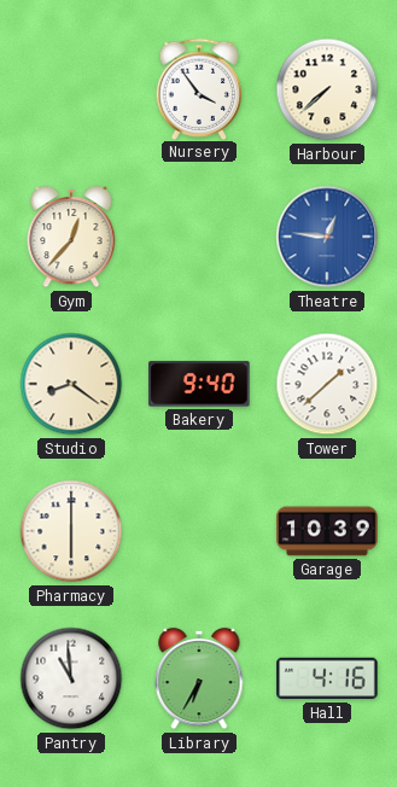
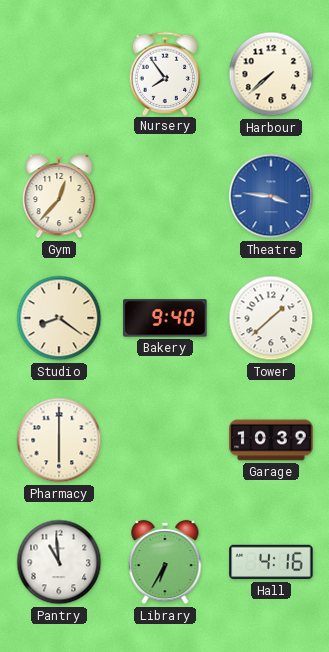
Nursery: 3:54 -> 7:54
Theatre: 12:46 -> 3:46
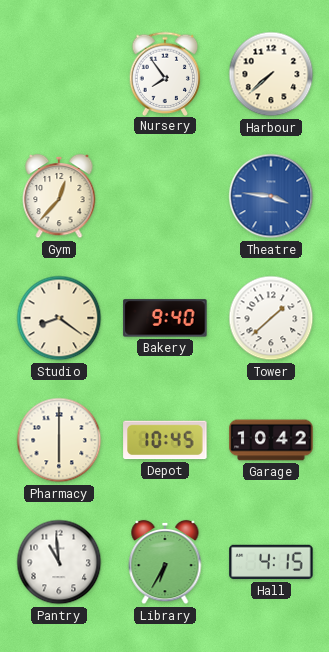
Depot: none -> 10:45
Garage: 10:39 -> 10:42
Hall: 4:16 -> 4:15
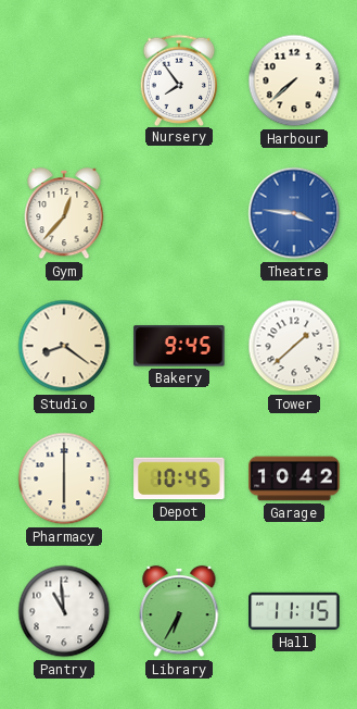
Bakery: 9:40 -> 9:45
Hall: 4:15 -> 11:15
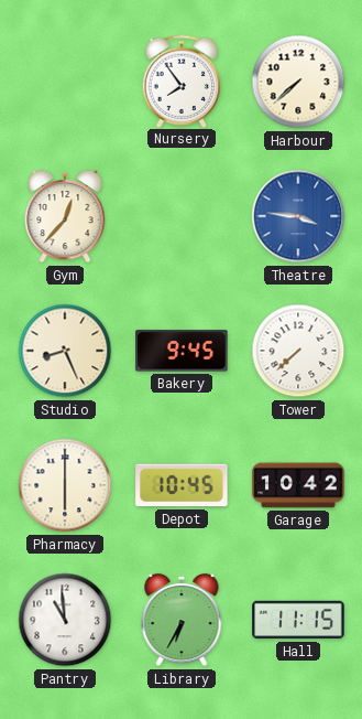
Studio: 8:21 -> 8:26
Tower: 1:38 -> 7:38
